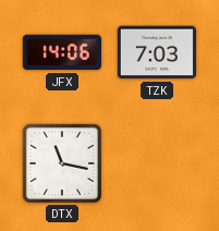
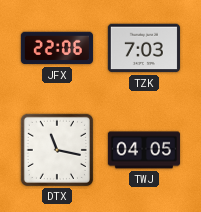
JFX: 14:06 -> 22:06
TWJ: none -> 04:05
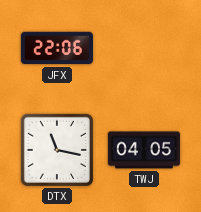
TZK: 7:03 -> none
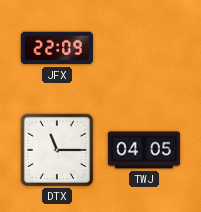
JFX: 22:06 -> 22:09
DTX: 11:17 -> 11:15
